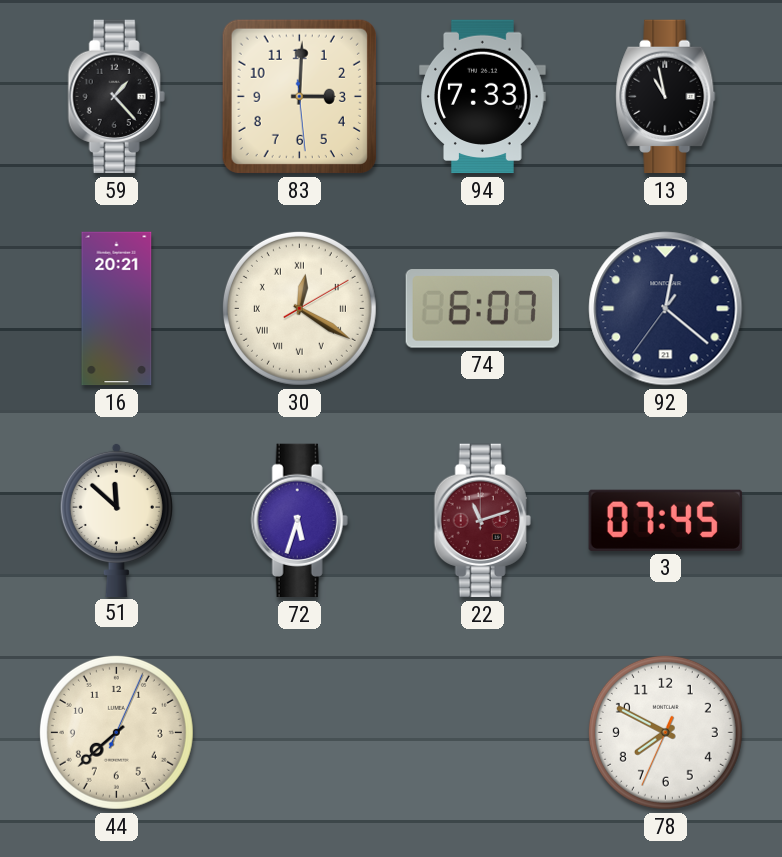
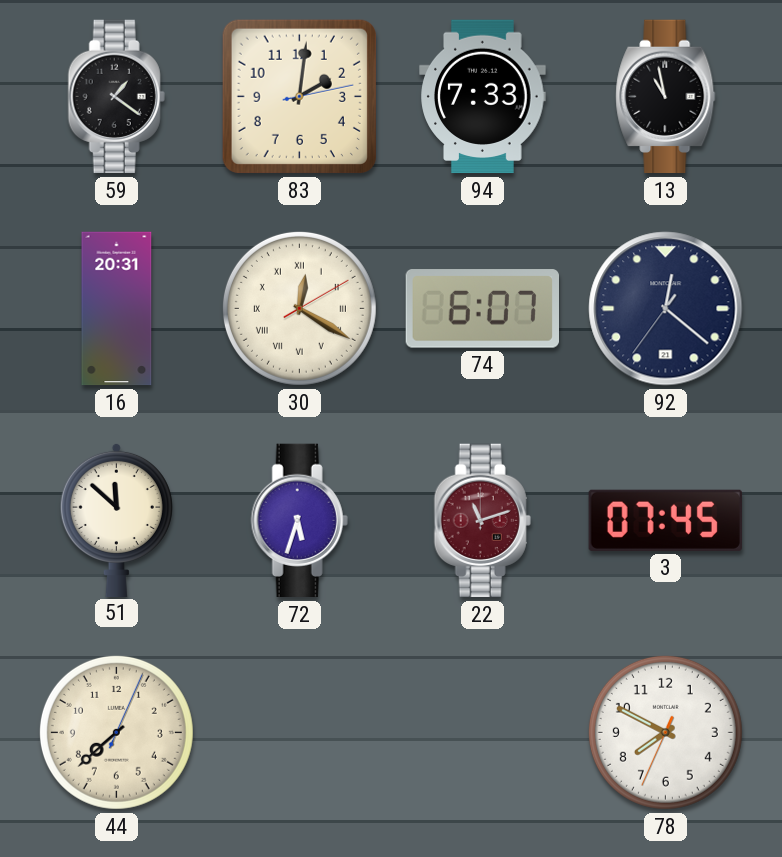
59: 1:23 -> 1:21
83: 3:00 -> 2:01
16: 20:21 -> 20:31
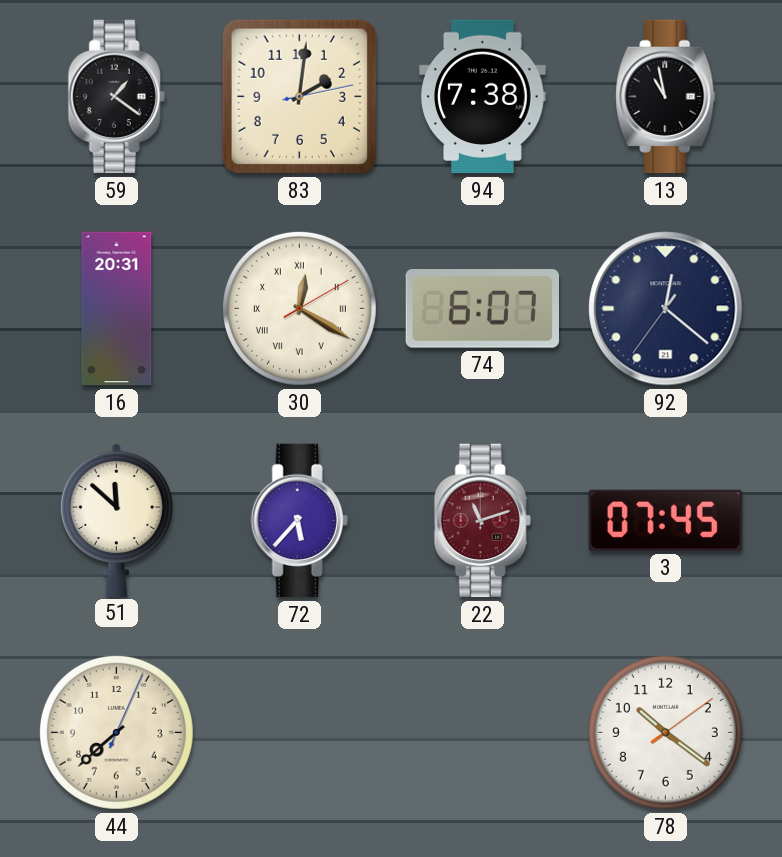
94: 7:33 -> 7:38
72: 5:33 -> 5:37
78: 7:49 -> 10:21
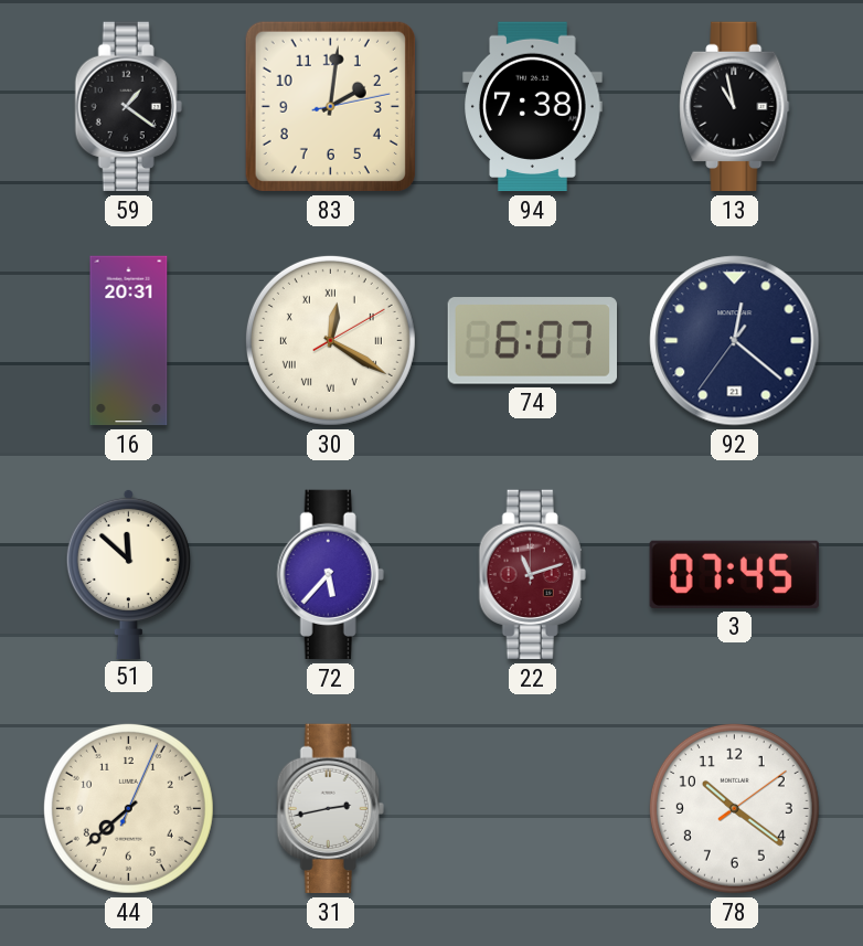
31: none -> 2:43
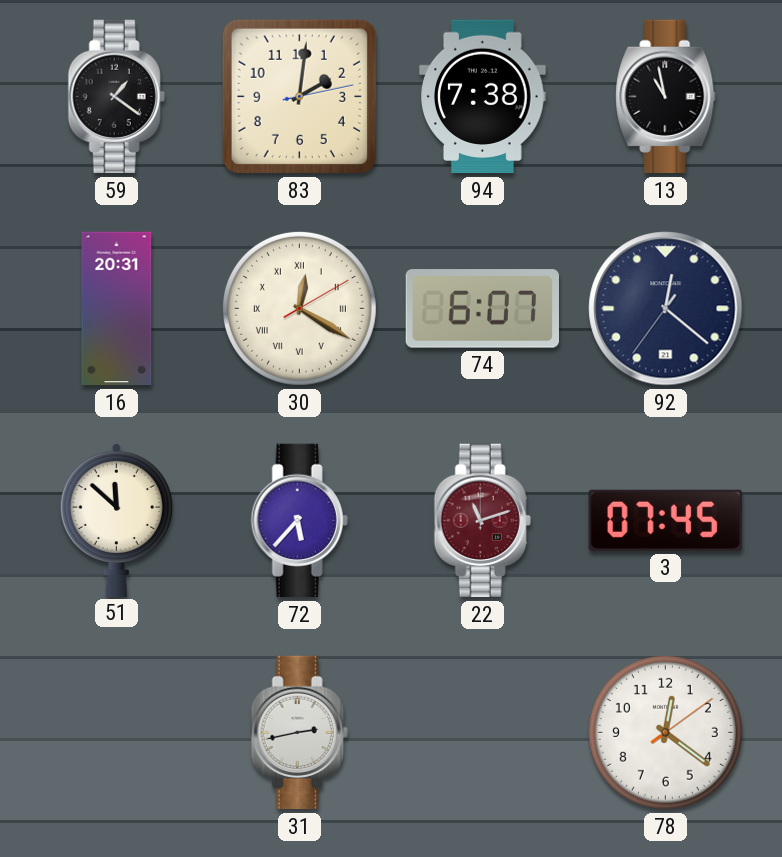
44: 7:38 -> none
78: 10:21 -> 12:21
